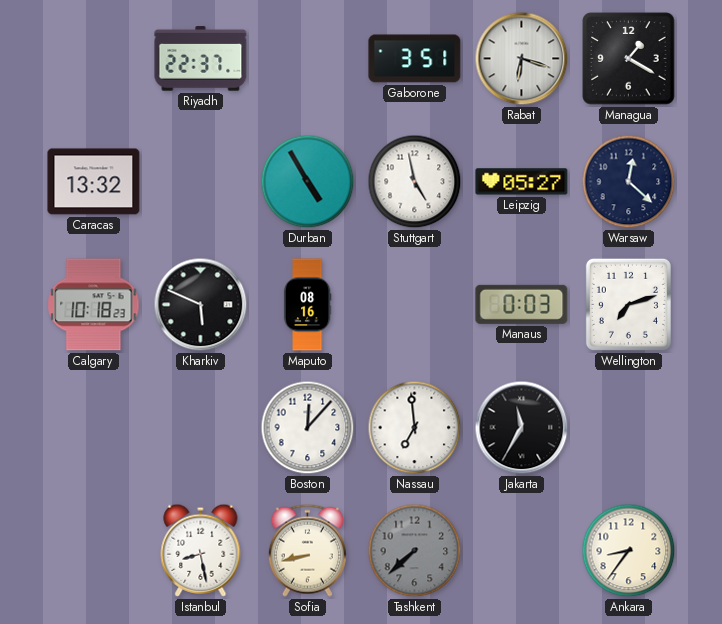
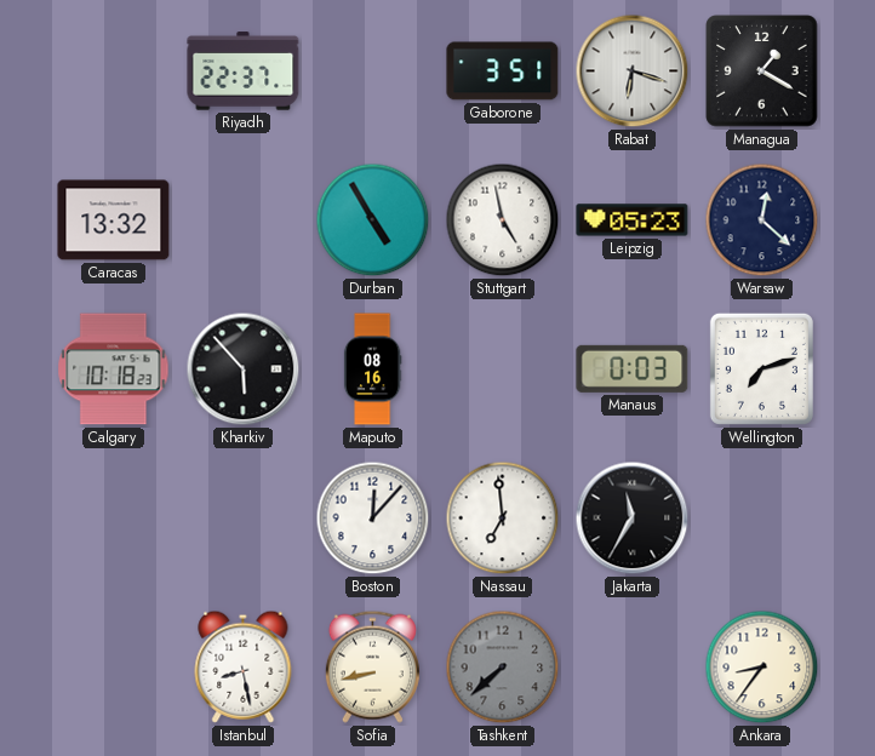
Leipzig: 05:27 -> 05:23
Kharkiv: 5:49 -> 5:53
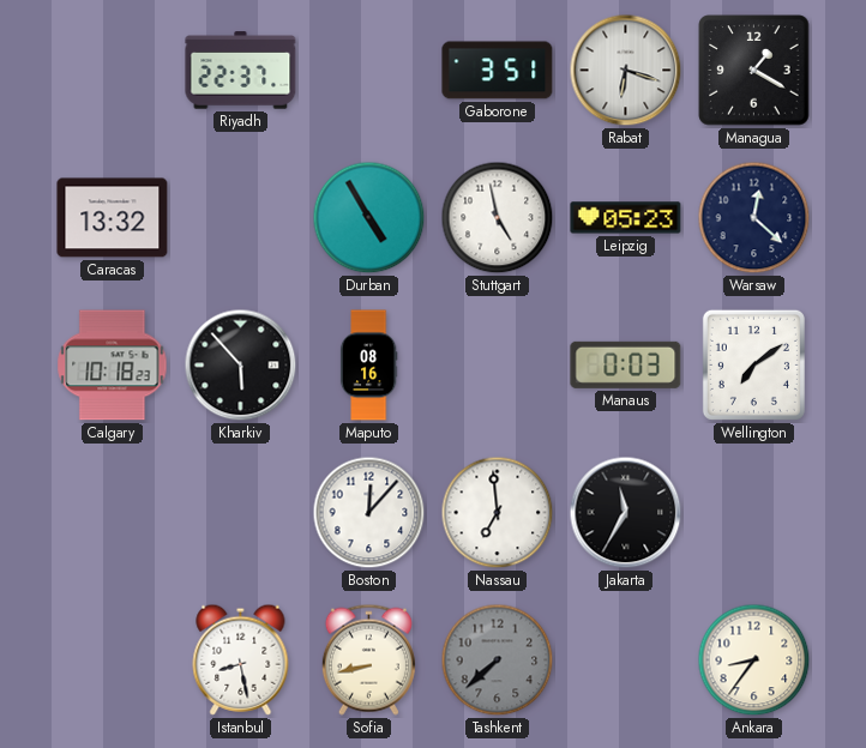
Wellington: 7:12 -> 7:09
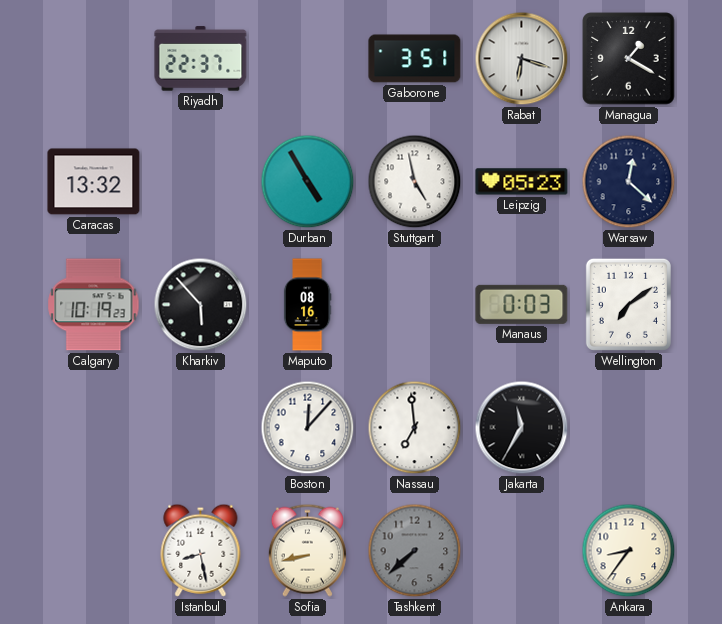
Calgary: 10:18 -> 10:19
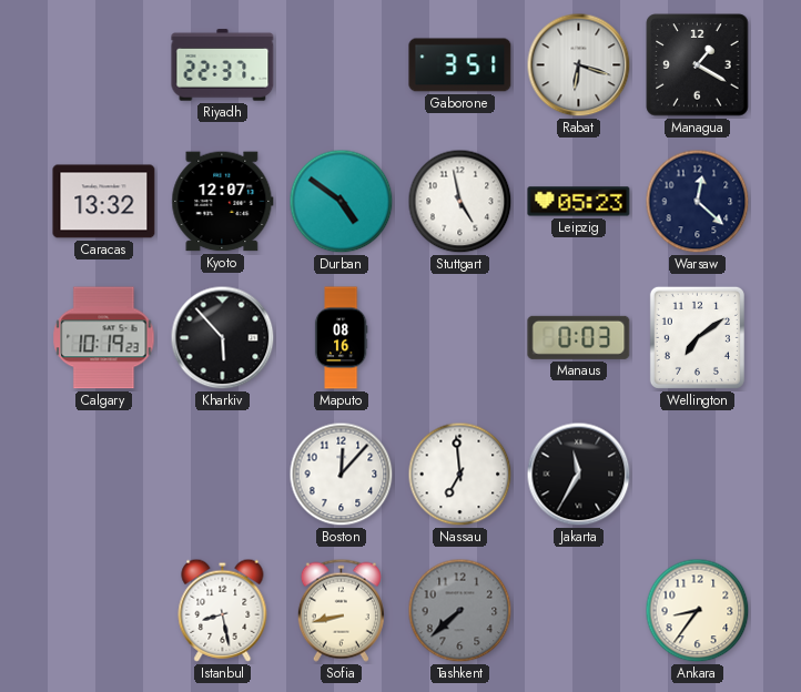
Kyoto: none -> 12:07
Durban: 4:55 -> 4:51
